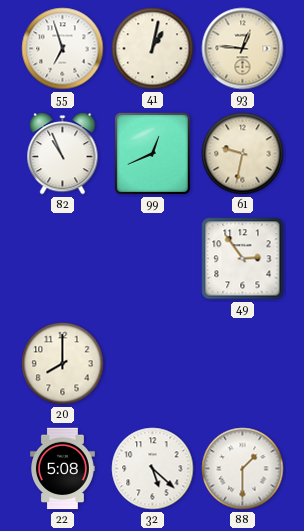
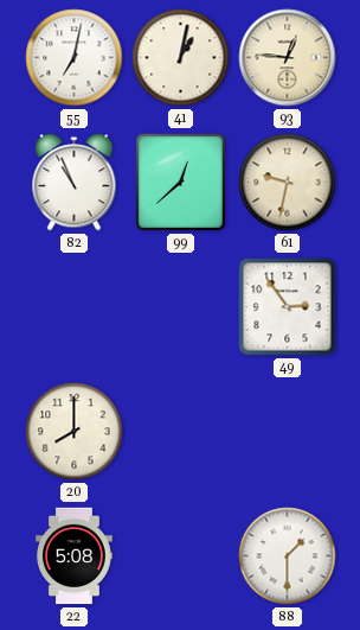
55: 6:57 -> 7:02
99: 12:41 -> 12:38
32: 5:22 -> none
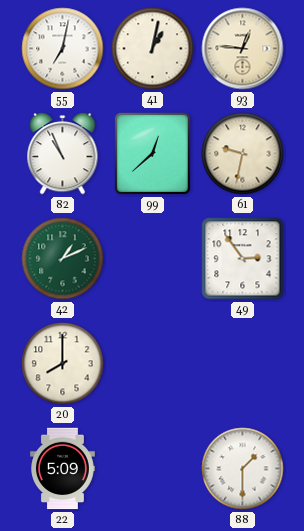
42: none -> 1:11
22: 5:08 -> 5:09
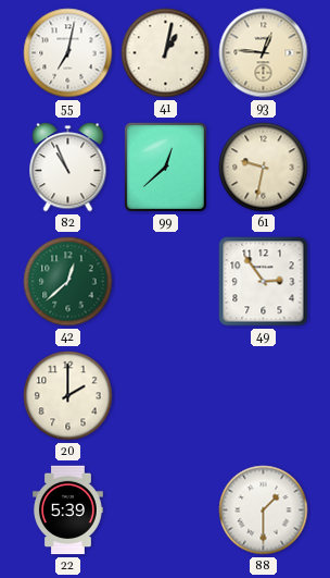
42: 1:11 -> 12:38
20: 8:00 -> 2:00
22: 5:09 -> 5:39
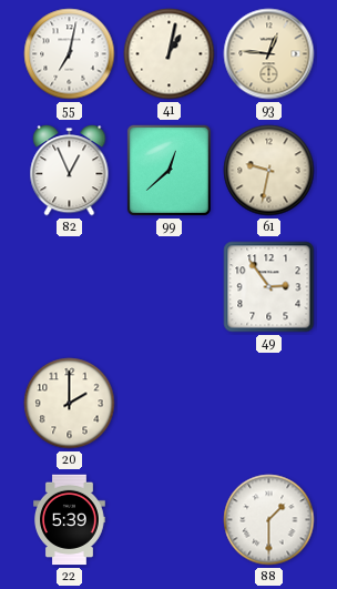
82: 10:56 -> 12:56
42: 12:38 -> none
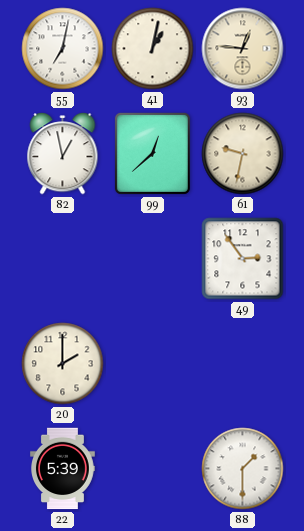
82: 12:56 -> 12:58
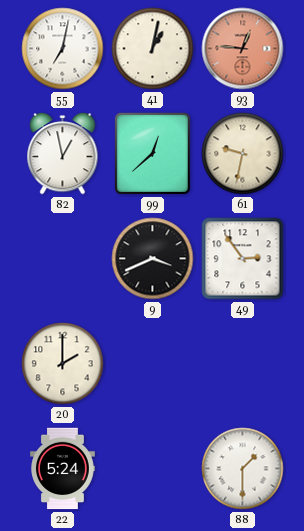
93 dial: cream -> salmon
9: none -> 3:41
22: 5:39 -> 5:24
